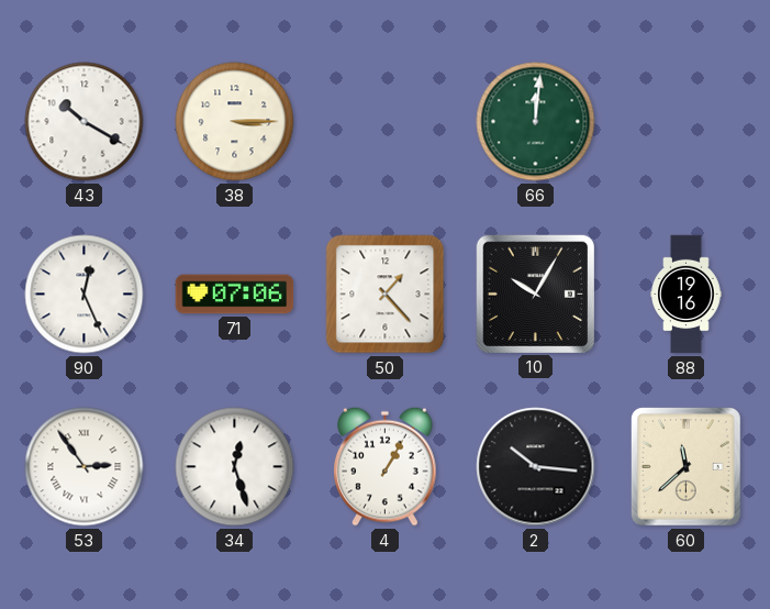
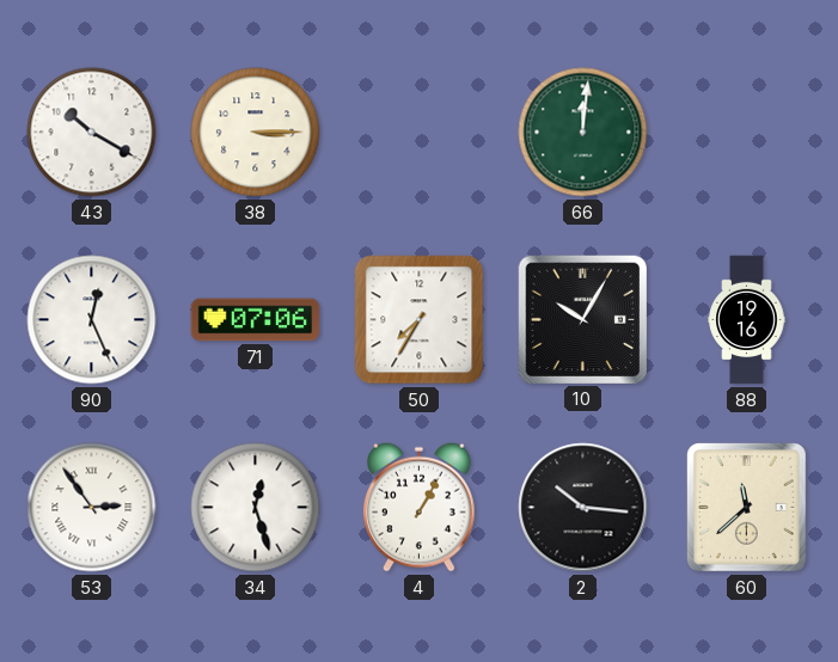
50: 1:23 -> 7:35
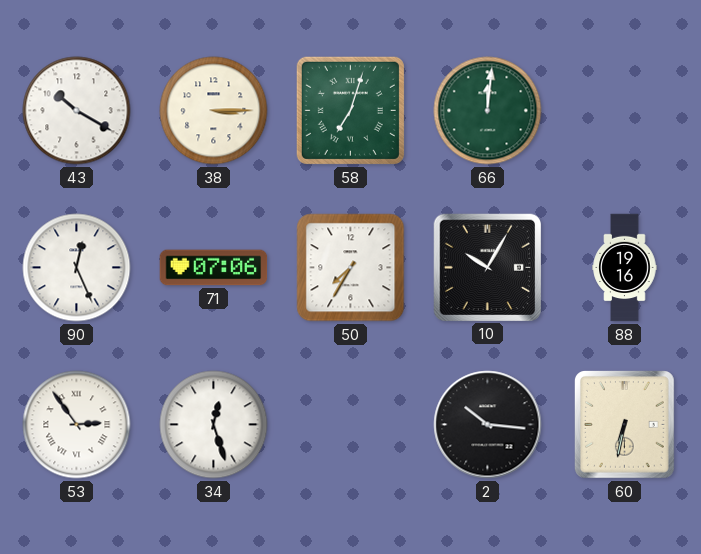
58: none -> 7:03
4: 1:05 -> none
60: 11:38 -> 6:32
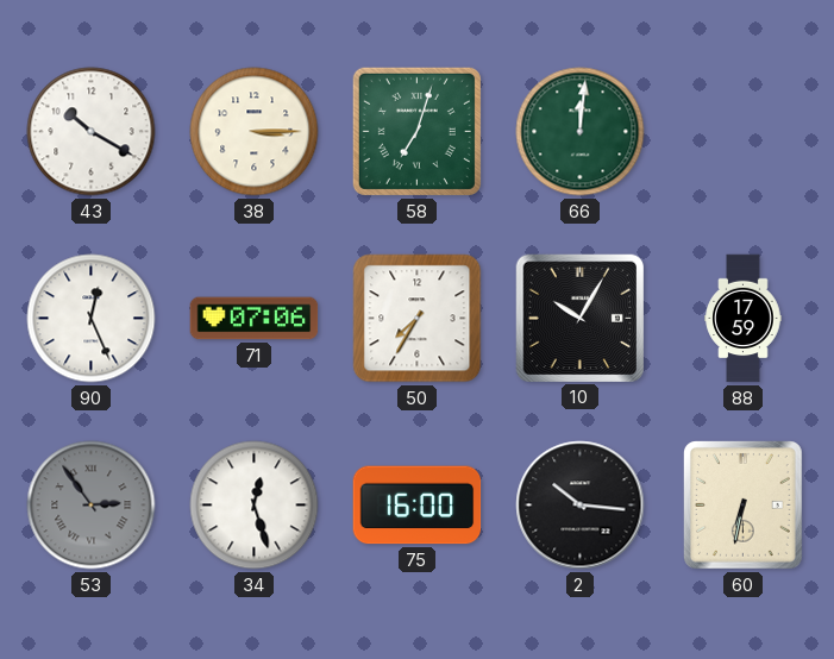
88: 19:16 -> 17:59
53 dial: white -> grey
75: none -> 16:00
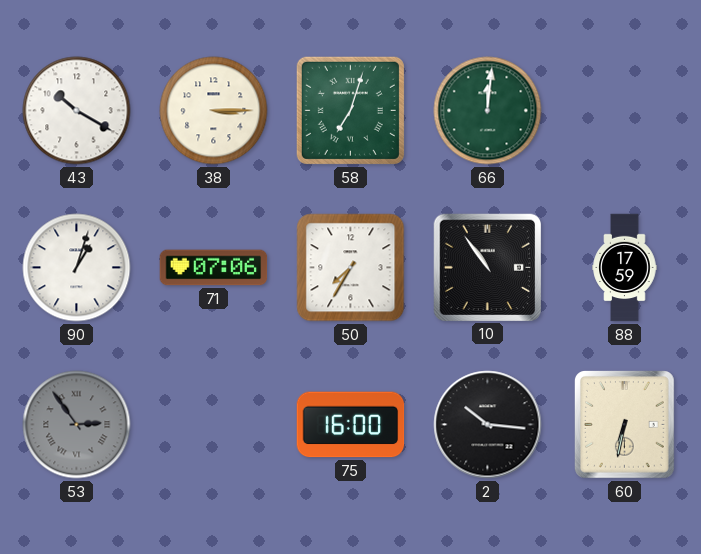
90: 12:26 -> 1:03
10: 10:05 -> 10:54
34: 12:27 -> none
